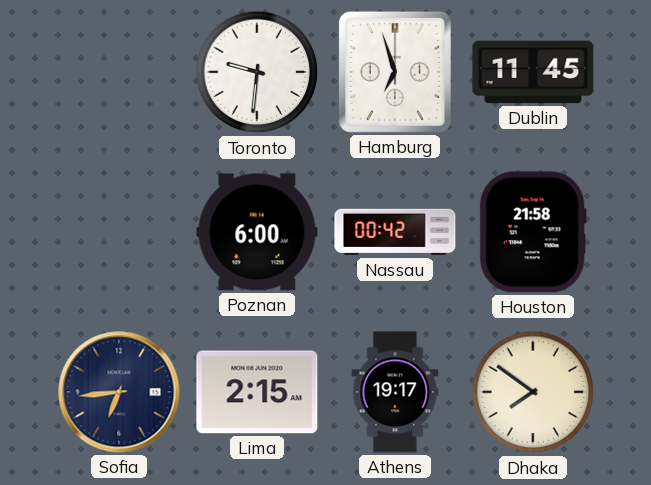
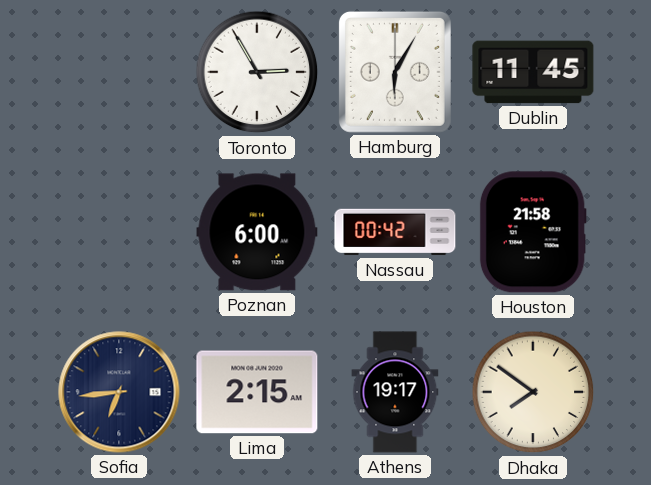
Toronto: 9:31 -> 2:55
Hamburg: 6:57 -> 6:05
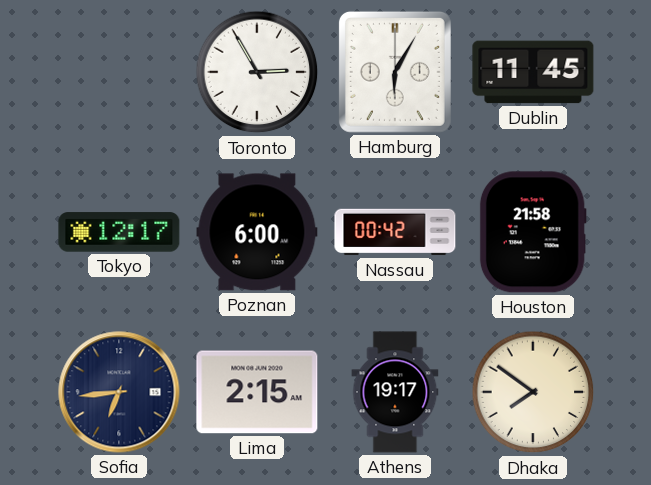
Tokyo: none -> 12:17
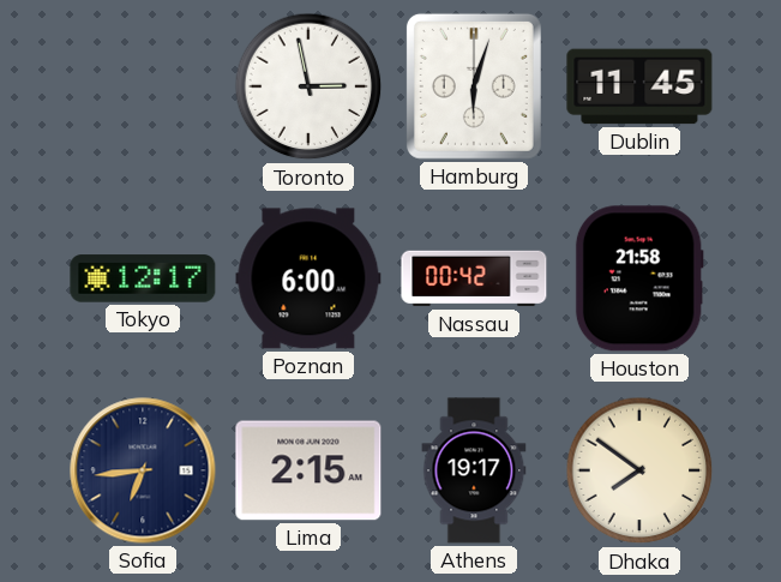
Toronto: 2:55 -> 2:58
Hamburg: 6:05 -> 6:03
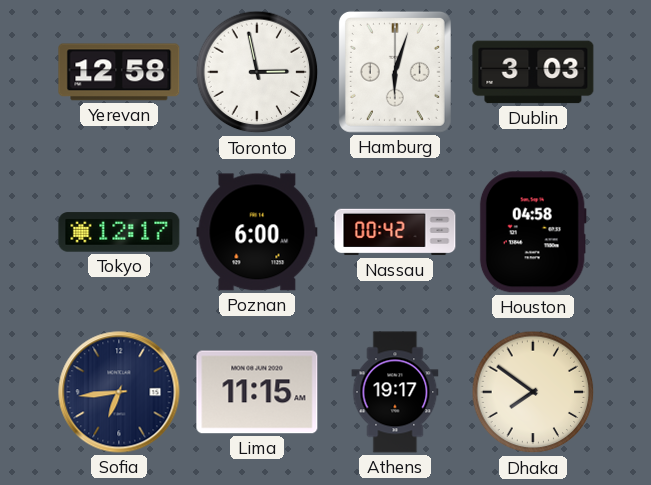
Yerevan: none -> 12:58
Dublin: 11:45 -> 3:03
Houston: 21:58 -> 04:58
Lima: 2:15 -> 11:15
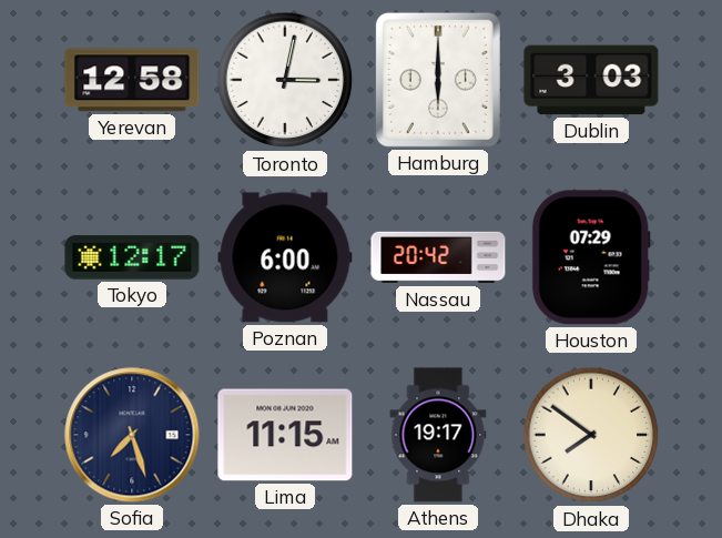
Toronto: 2:58 -> 3:02
Hamburg: 6:03 -> 6:00
Nassau: 00:42 -> 20:42
Houston: 04:58 -> 07:29
Sofia: 6:44 -> 7:27
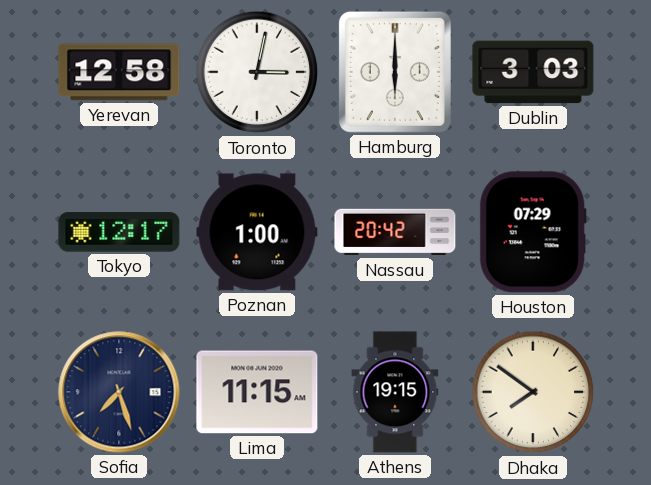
Poznan: 6:00 -> 1:00
Athens: 19:17 -> 19:15
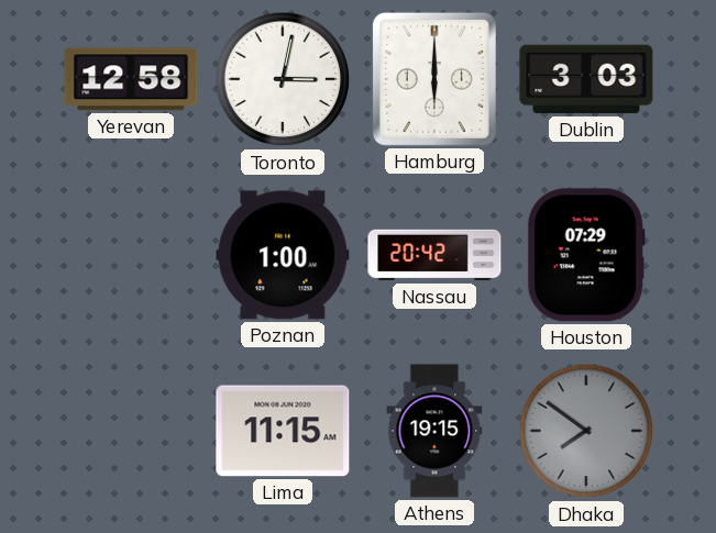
Tokyo: 12:17 -> none
Sofia: 7:27 -> none
Dhaka dial: cream -> grey
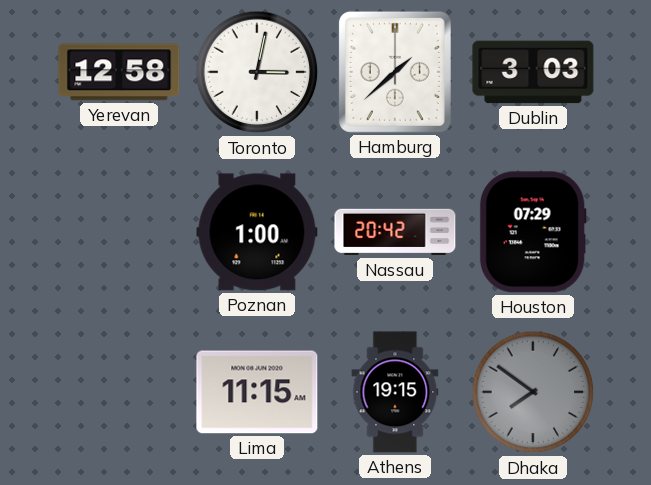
Hamburg: 6:00 -> 1:38
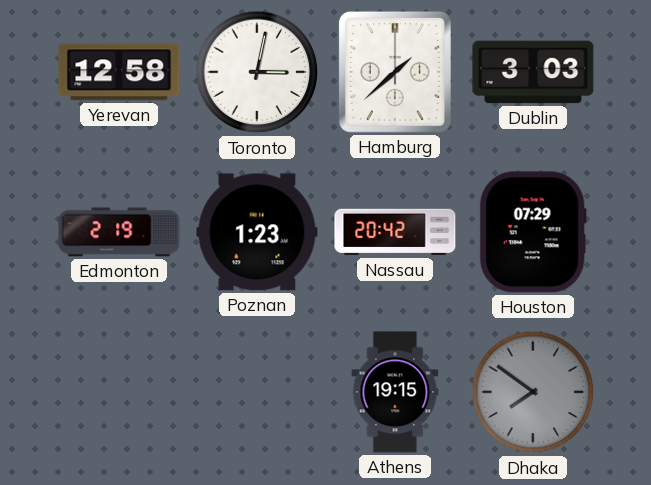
Edmonton: none -> 2:19
Poznan: 1:00 -> 1:23
Lima: 11:15 -> none
